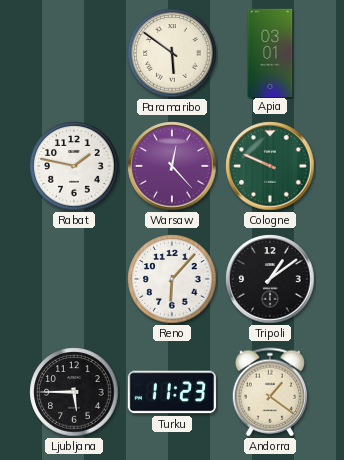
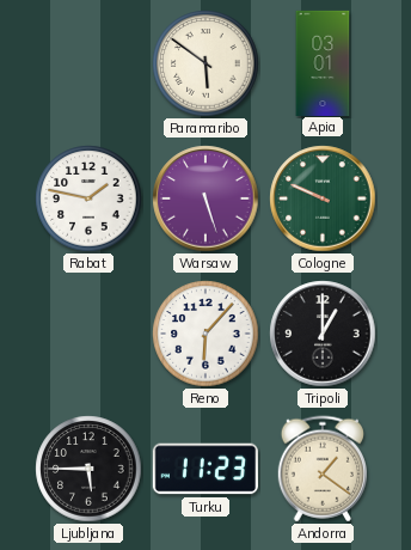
Warsaw: 12:23 -> 5:27
Tripoli: 1:09 -> 1:00
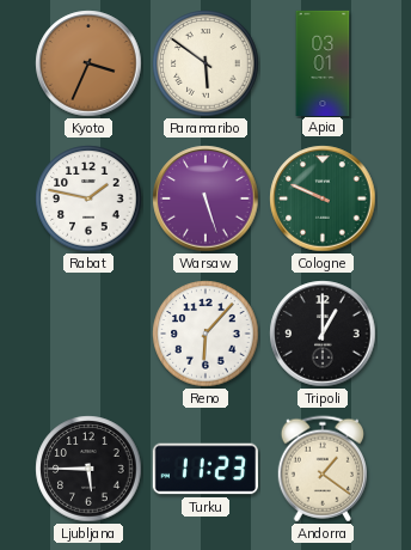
Kyoto: none -> 3:34
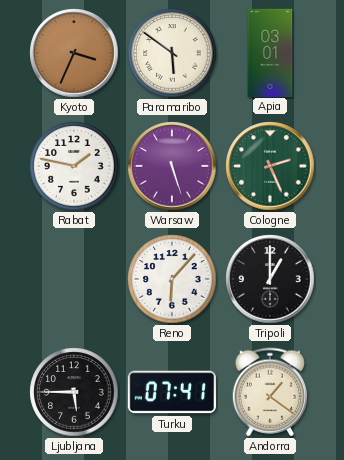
Cologne: 9:49 -> 2:26
Turku: 11:23 -> 07:41
